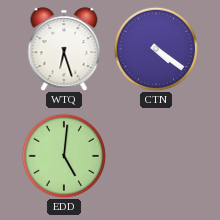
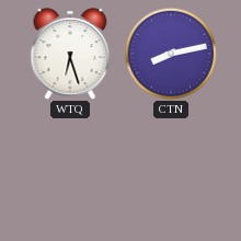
CTN: 4:21 -> 8:13
EDD: 5:01 -> none
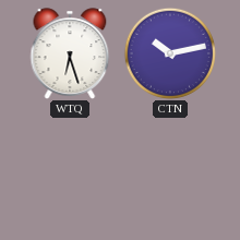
CTN: 8:13 -> 10:13
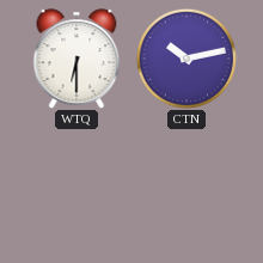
WTQ: 6:27 -> 6:30
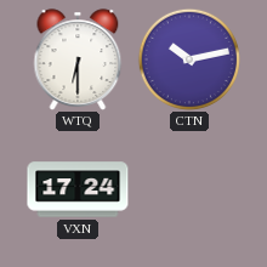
VXN: none -> 17:24
